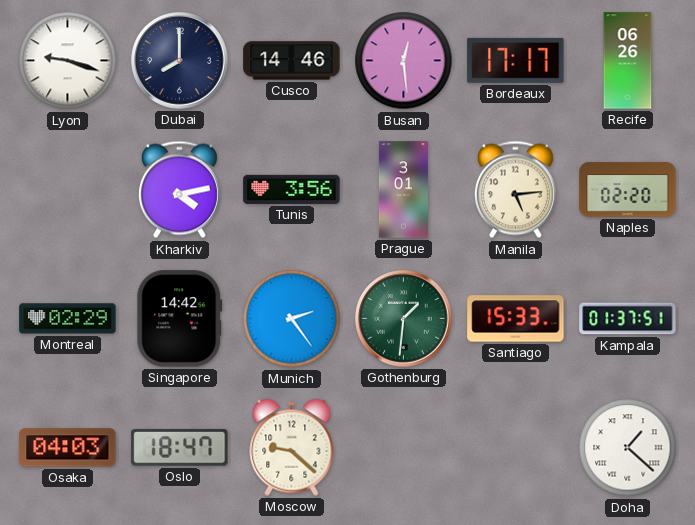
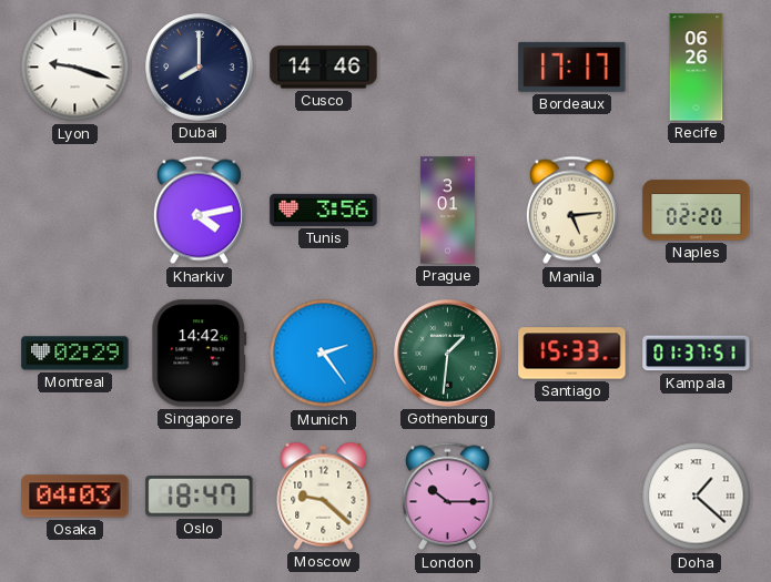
Busan: 12:29 -> none
London: none -> 10:15
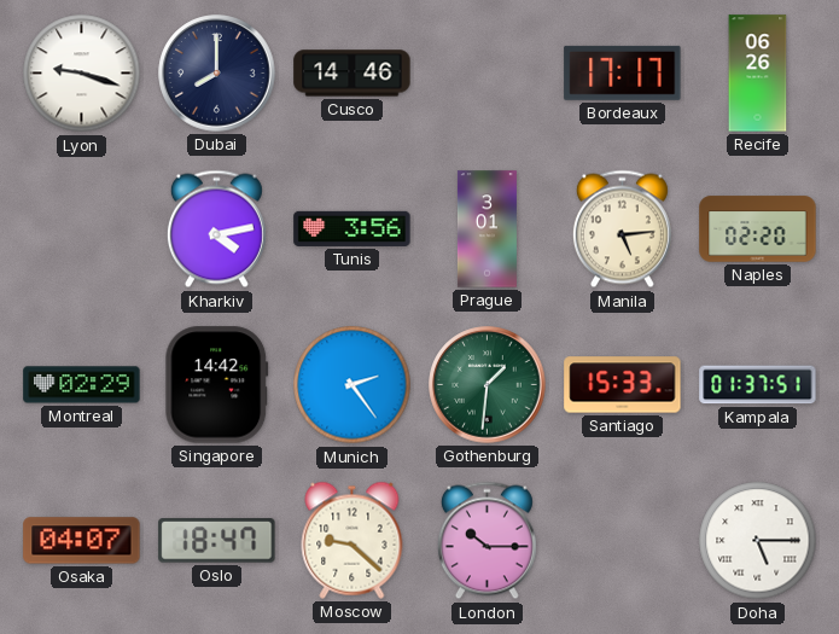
Osaka: 04:03 -> 04:07
Doha: 1:22 -> 5:15
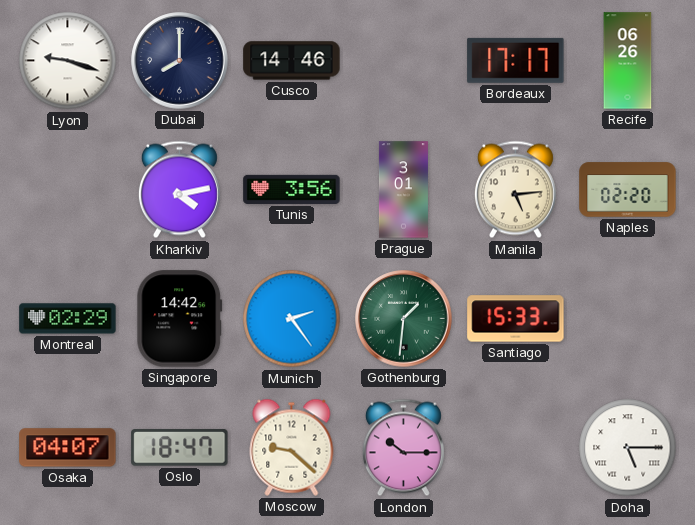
Kampala: 01:37 -> none
